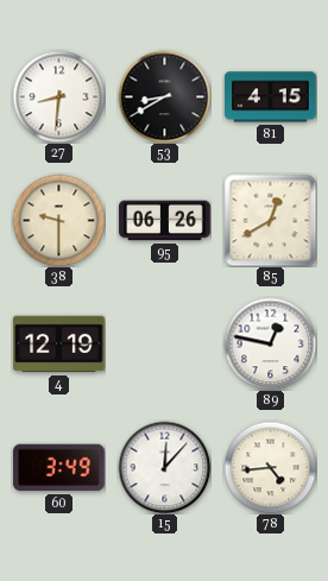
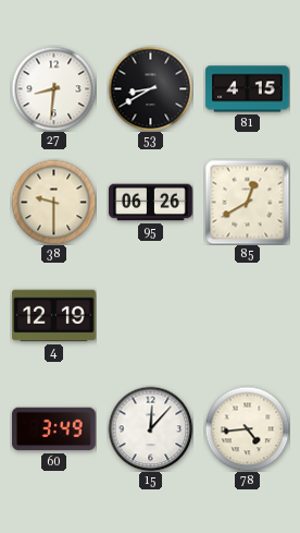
89: 12:47 -> none
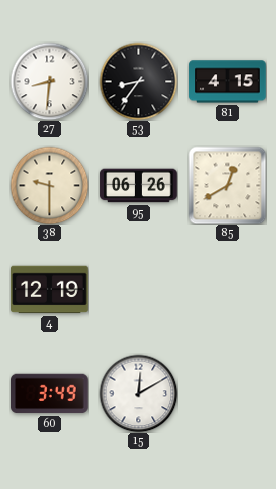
53: 8:40 -> 8:36
15: 12:07 -> 12:10
78: 4:44 -> none
